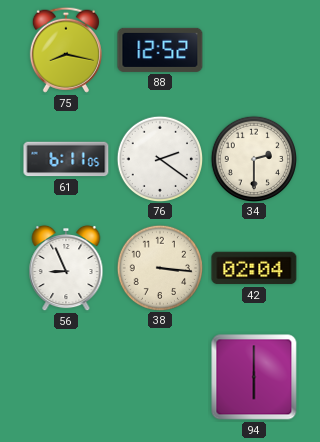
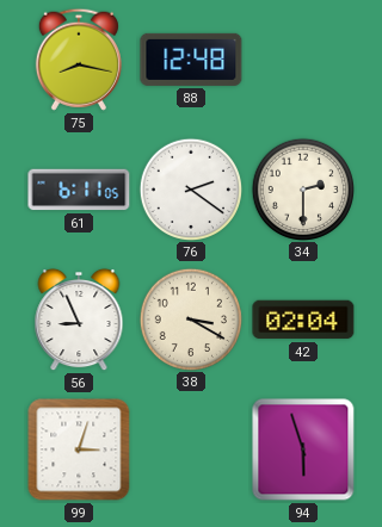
88: 12:52 -> 12:48
38: 3:16 -> 3:20
99: none -> 3:03
94: 6:00 -> 5:57
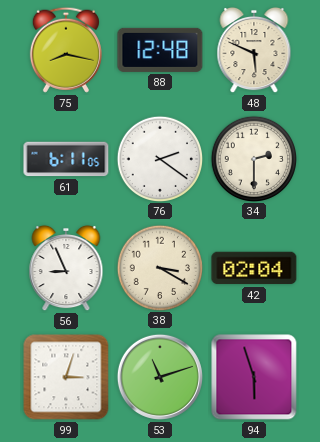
48: none -> 5:49
53: none -> 11:12
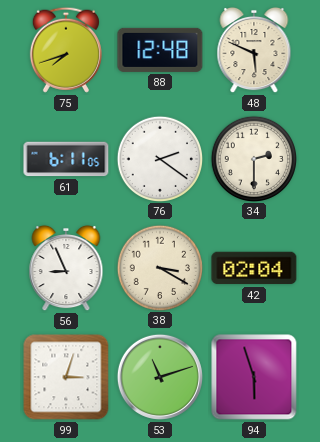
75: 8:17 -> 7:42
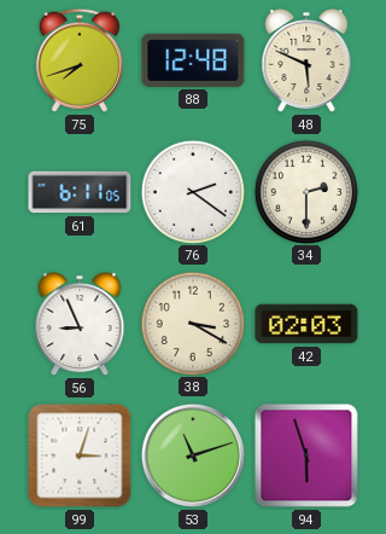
42: 02:04 -> 02:03
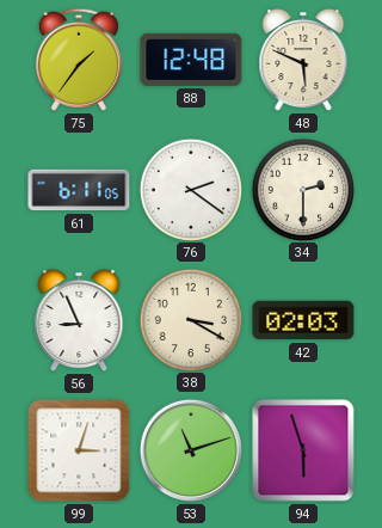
75: 7:42 -> 1:36
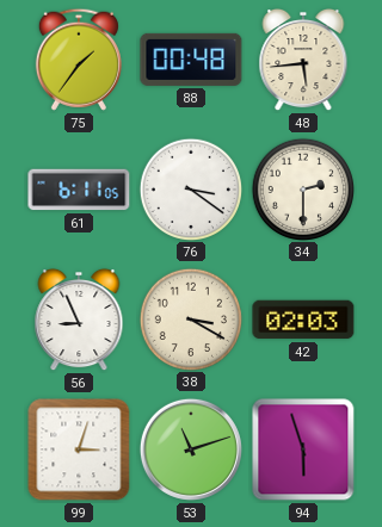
88: 12:48 -> 00:48
48: 5:49 -> 5:44
76: 2:21 -> 3:21
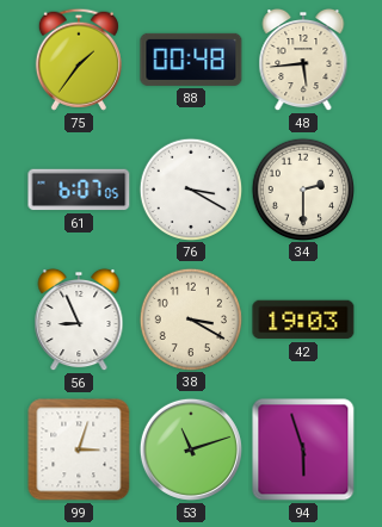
61: 6:11 -> 6:07
76: 3:21 -> 3:20
42: 02:03 -> 19:03
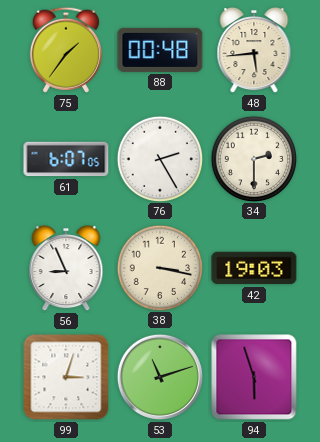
76: 3:20 -> 2:25
38: 3:20 -> 3:17
